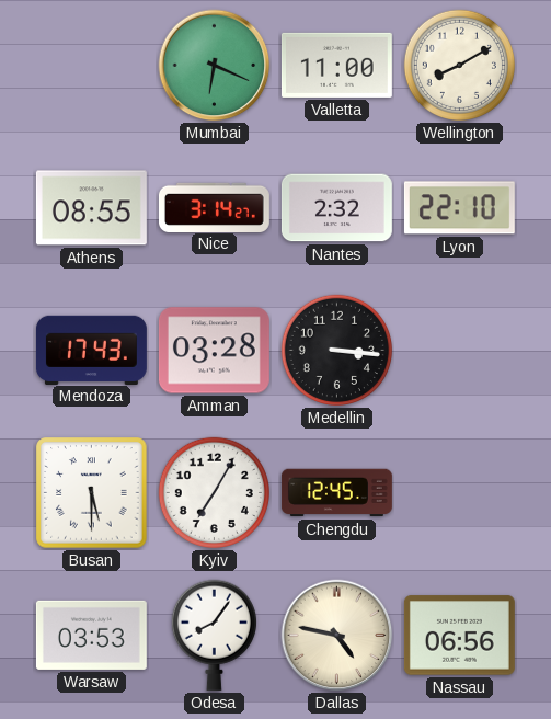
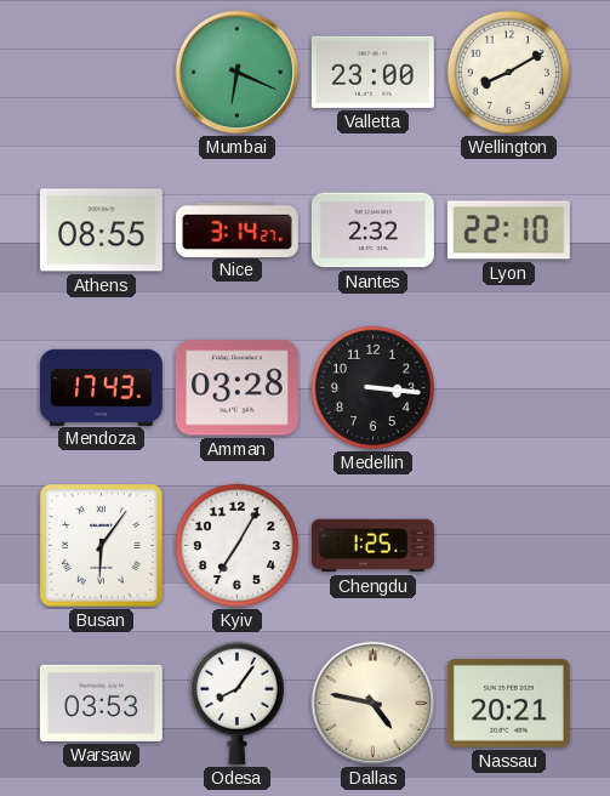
Valletta: 11:00 -> 23:00
Busan: 5:30 -> 6:06
Chengdu: 12:45 -> 1:25
Nassau: 06:56 -> 20:21
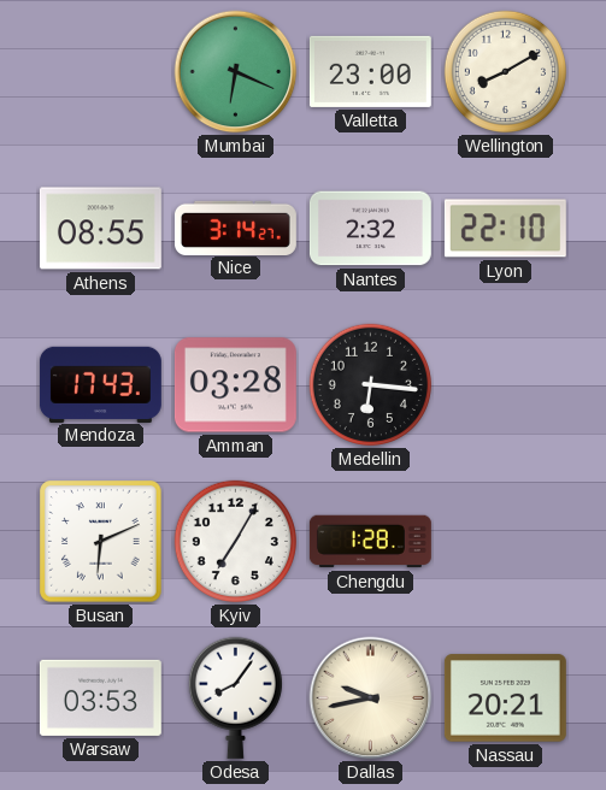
Medellin: 3:16 -> 6:16
Busan: 6:06 -> 6:11
Chengdu: 1:25 -> 1:28
Dallas: 4:47 -> 9:43
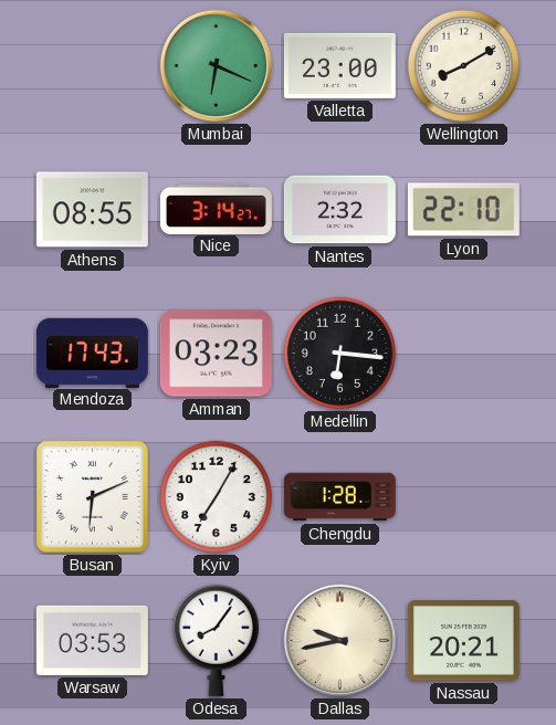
Amman: 03:28 -> 03:23
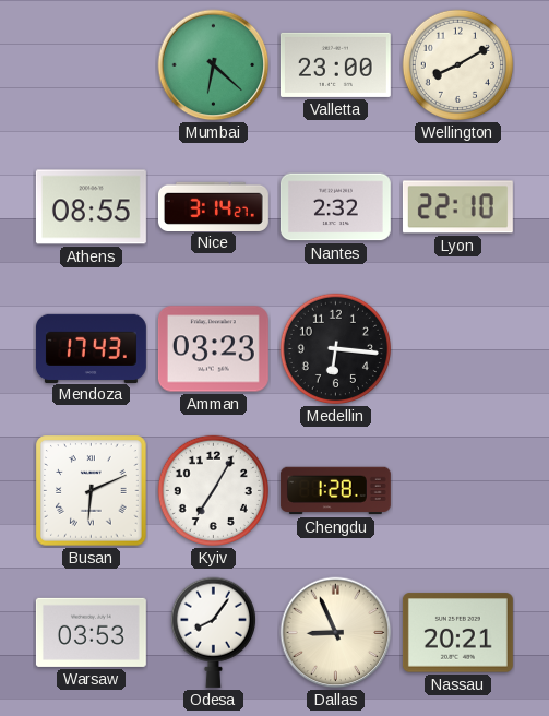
Mumbai: 6:19 -> 6:22
Dallas: 9:43 -> 8:56
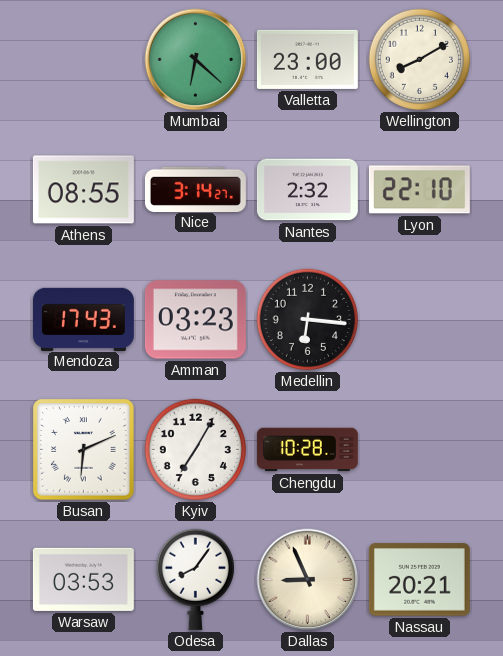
Chengdu: 1:28 -> 10:28
